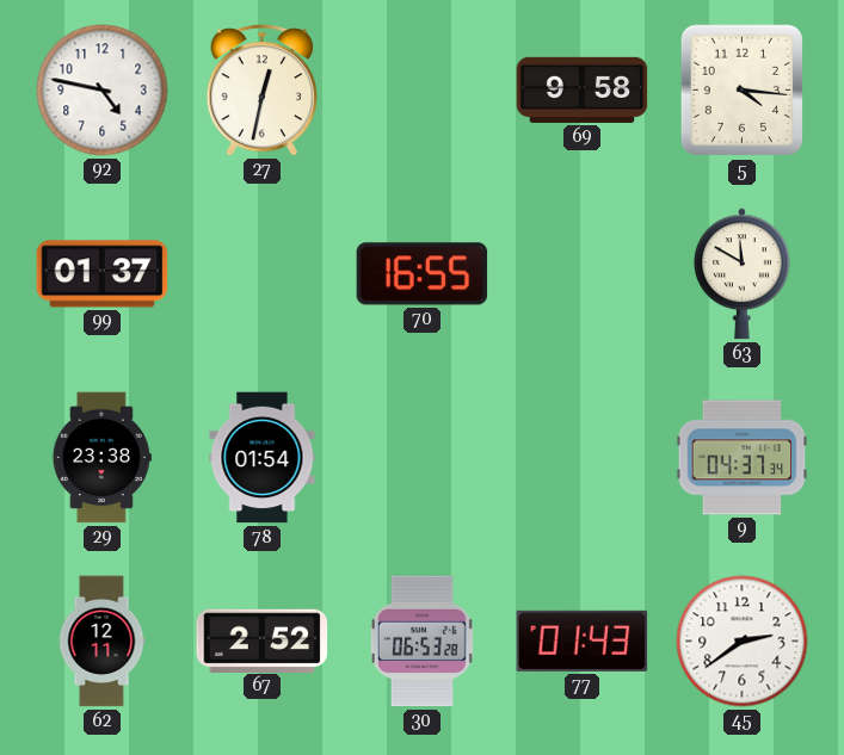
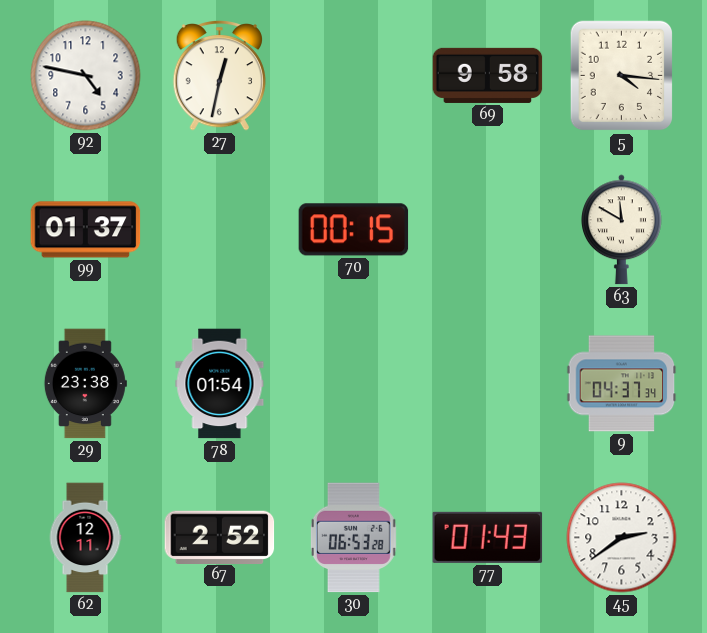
70: 16:55 -> 00:15
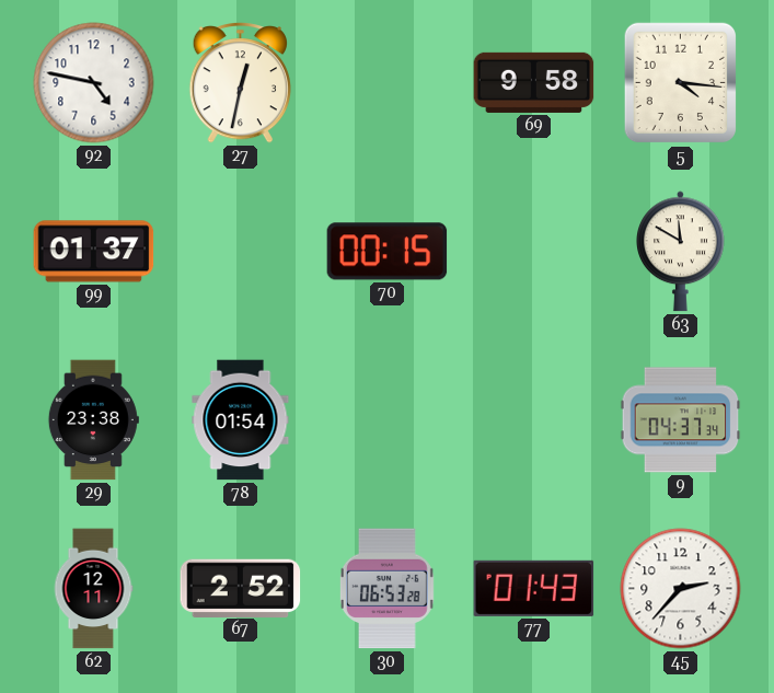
45: 2:39 -> 2:37
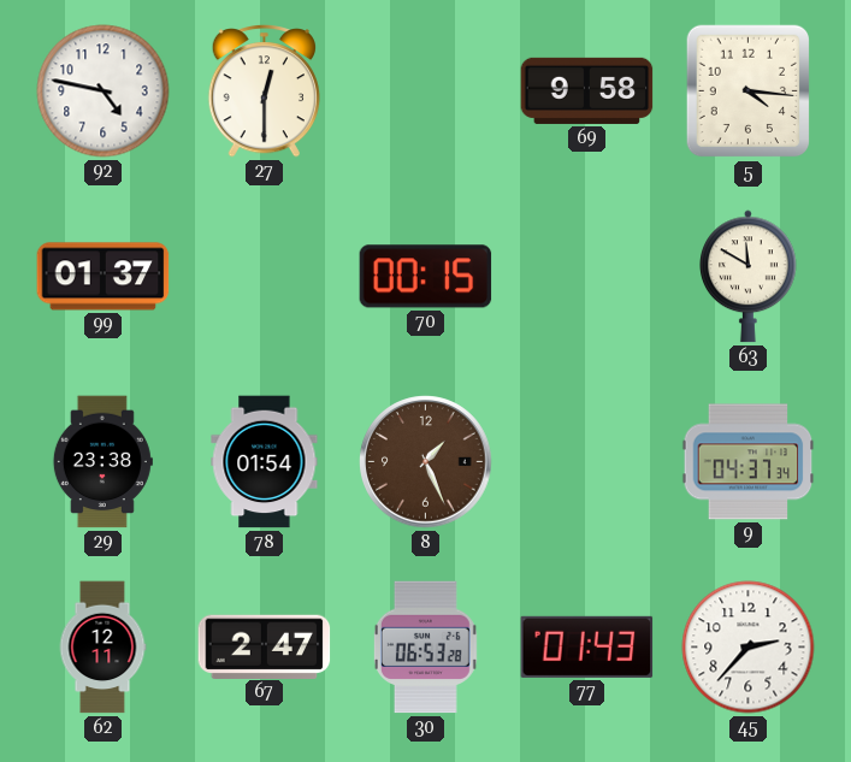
27: 12:32 -> 12:30
8: none -> 1:26
67: 2:52 -> 2:47
